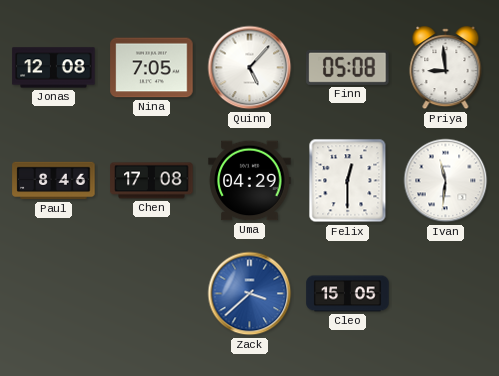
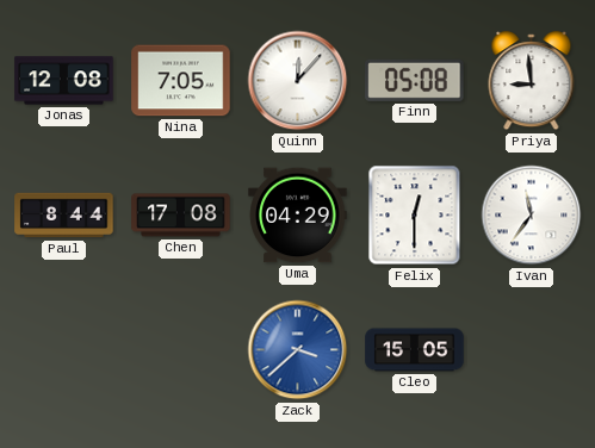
Quinn: 5:07 -> 12:07
Paul: 8:46 -> 8:44
Ivan: 11:31 -> 11:36
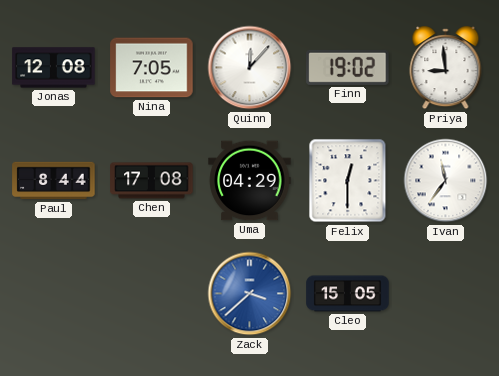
Finn: 05:08 -> 19:02
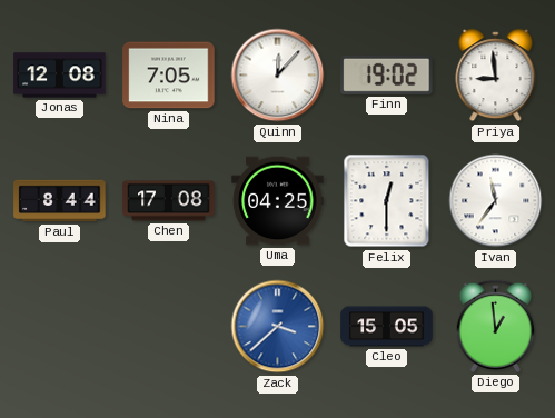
Uma: 04:29 -> 04:25
Diego: none -> 12:59
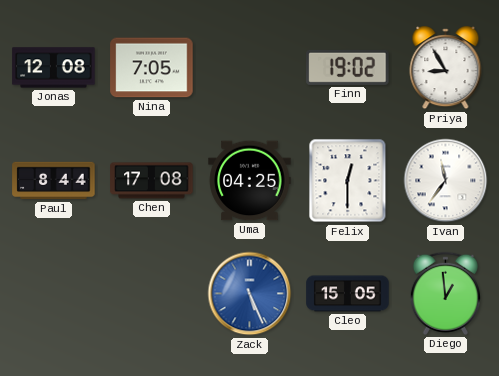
Quinn: 12:07 -> none
Priya: 8:59 -> 8:55
Zack: 3:38 -> 5:26
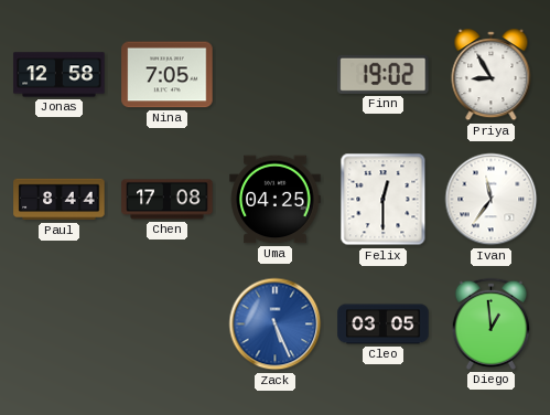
Jonas: 12:08 -> 12:58
Cleo: 15:05 -> 03:05
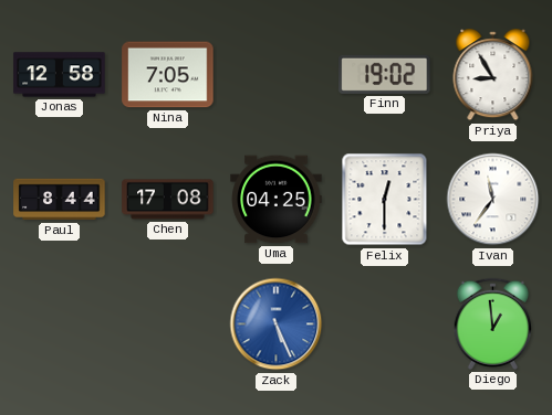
Cleo: 03:05 -> none
